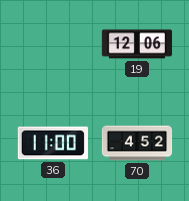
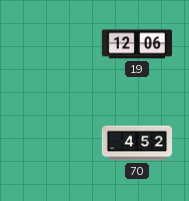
36: 11:00 -> none
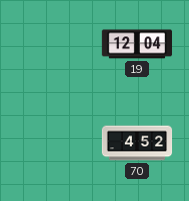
19: 12:06 -> 12:04
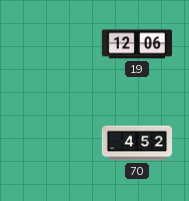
19: 12:04 -> 12:06
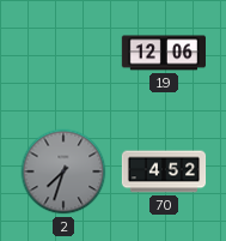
2: none -> 7:33
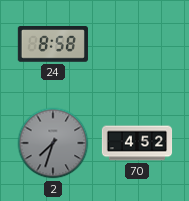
24: none -> 8:58
19: 12:06 -> none
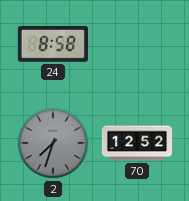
70: 4:52 -> 12:52
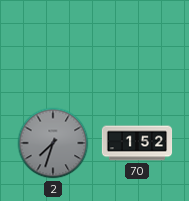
24: 8:58 -> none
70: 12:52 -> 1:52
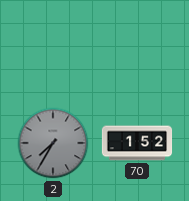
2: 7:33 -> 7:35
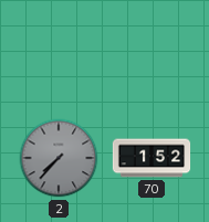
2: 7:35 -> 7:37
